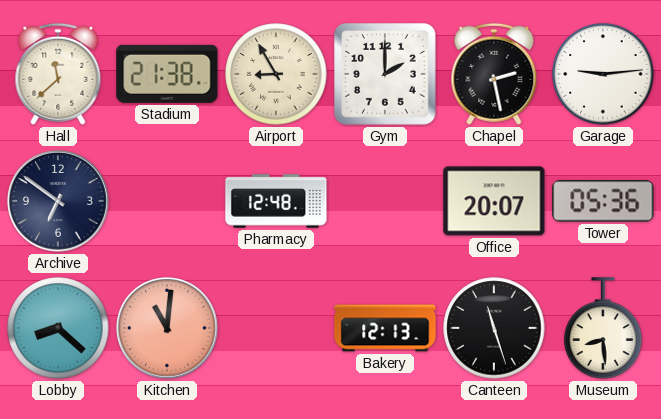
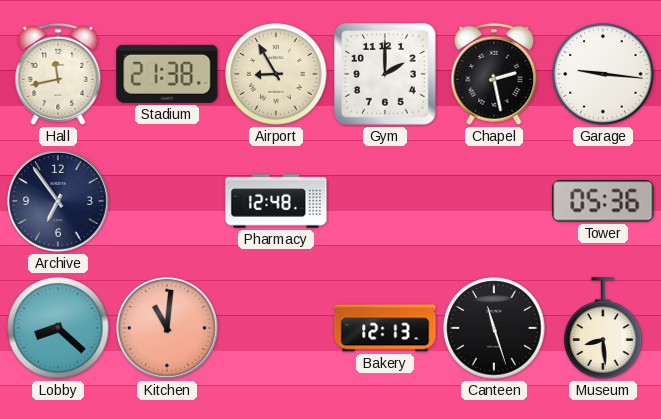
Hall: 11:38 -> 11:43
Garage: 9:14 -> 9:16
Archive: 6:51 -> 6:54
Office: 20:07 -> none
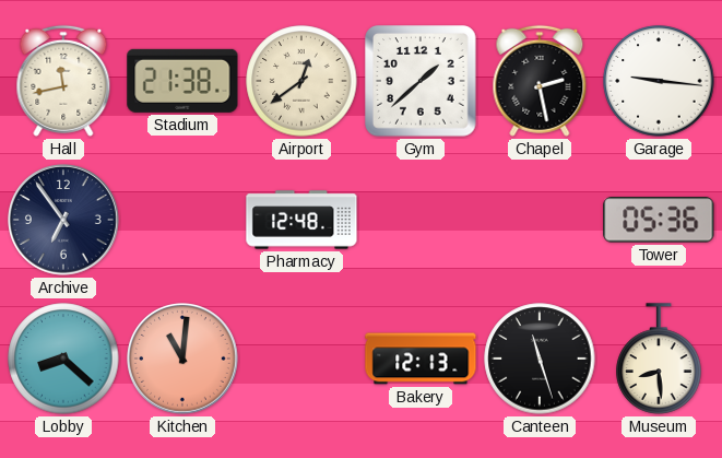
Airport: 8:55 -> 12:39
Gym: 2:00 -> 1:38
